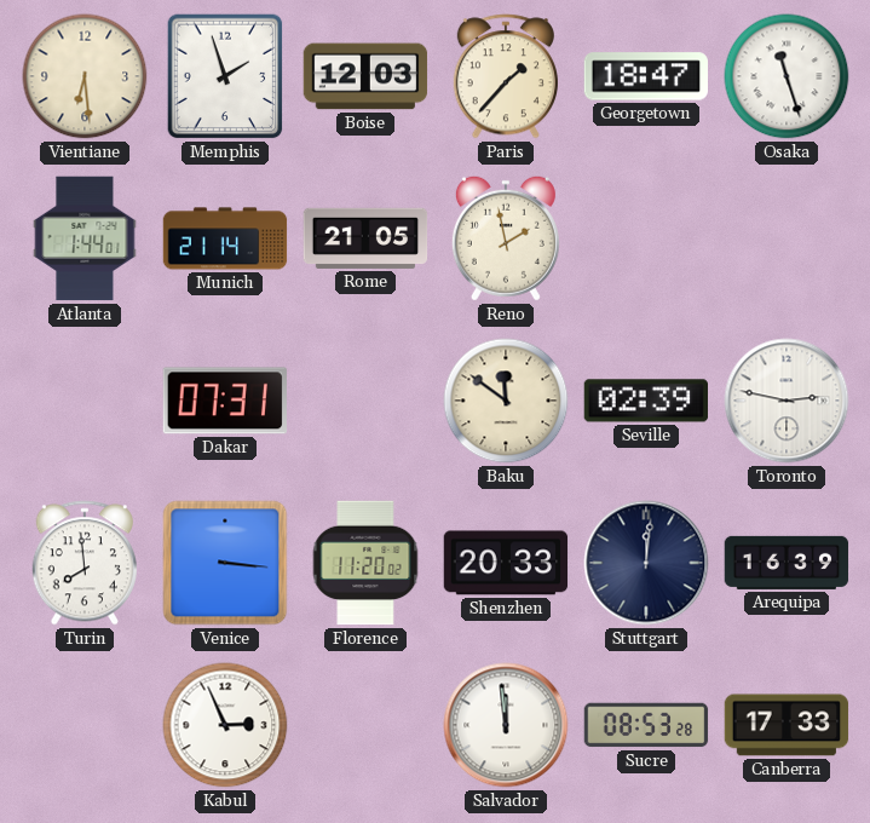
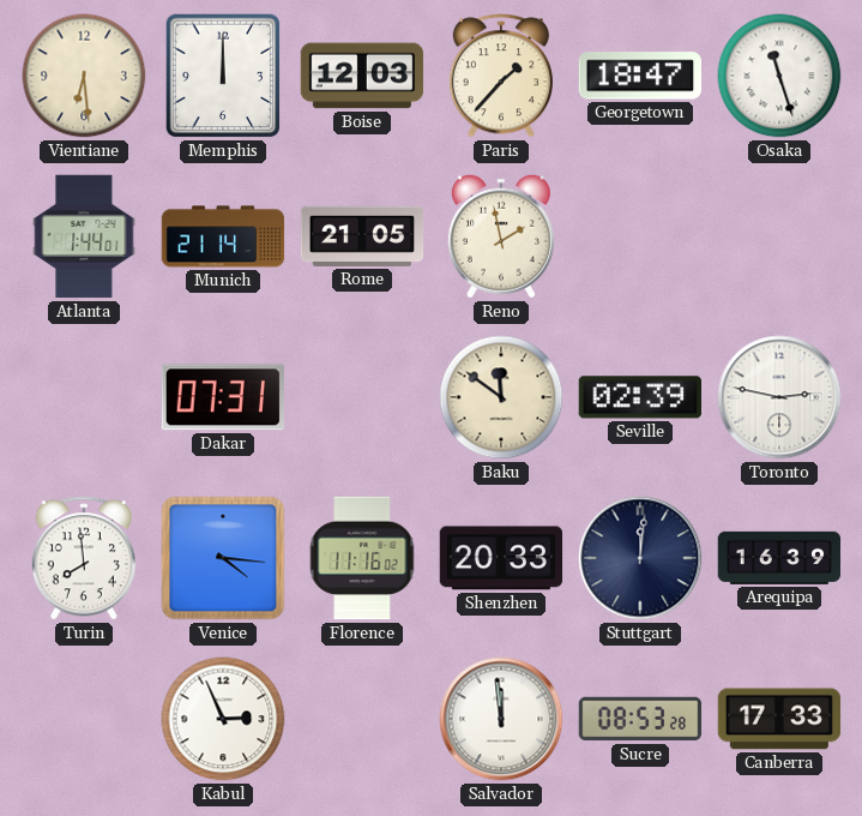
Memphis: 1:57 -> 12:00
Venice: 3:16 -> 4:16
Florence: 11:20 -> 11:16
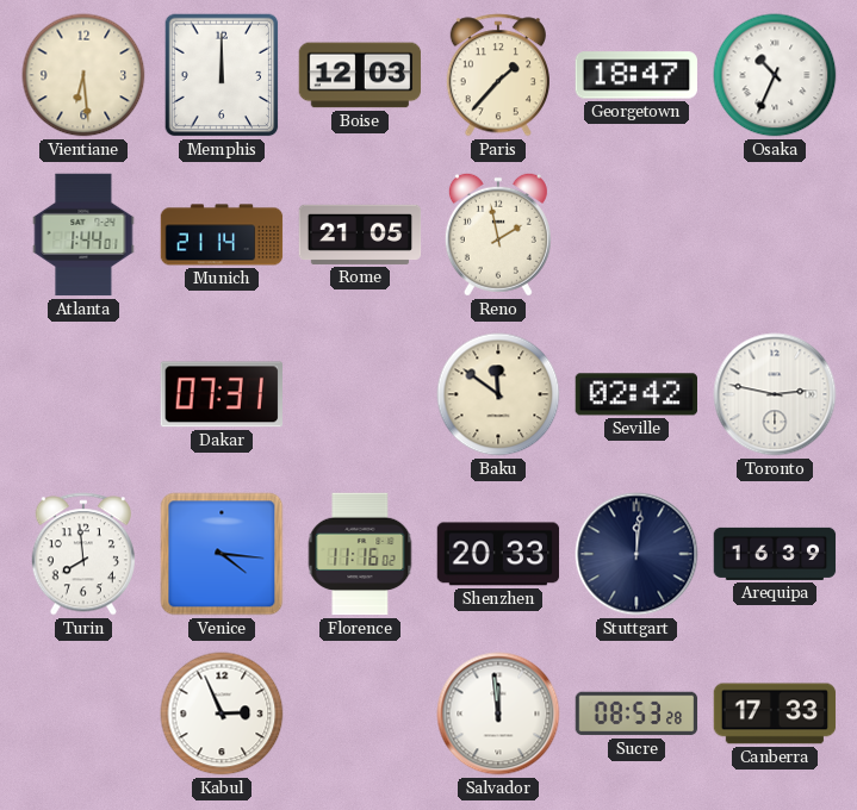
Osaka: 11:27 -> 10:34
Seville: 02:39 -> 02:42
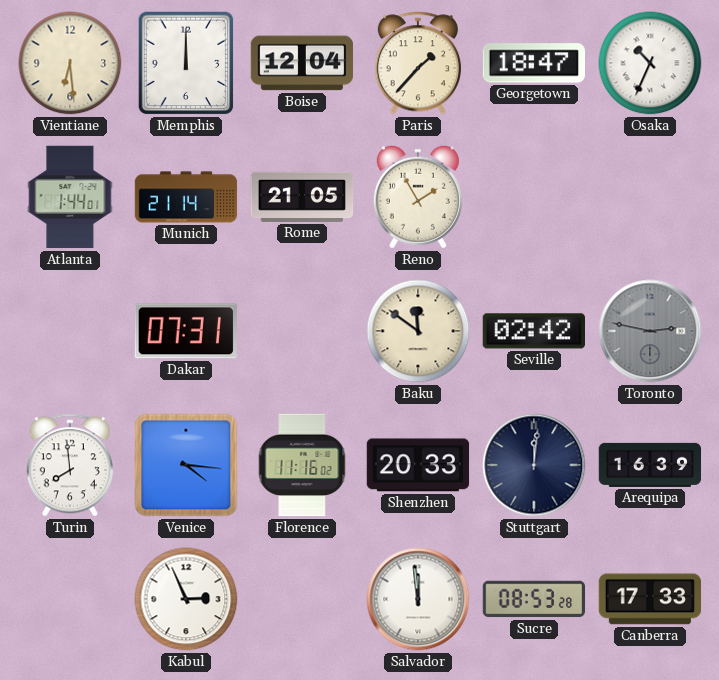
Boise: 12:03 -> 12:04
Reno: 1:58 -> 1:55
Toronto dial: white -> grey
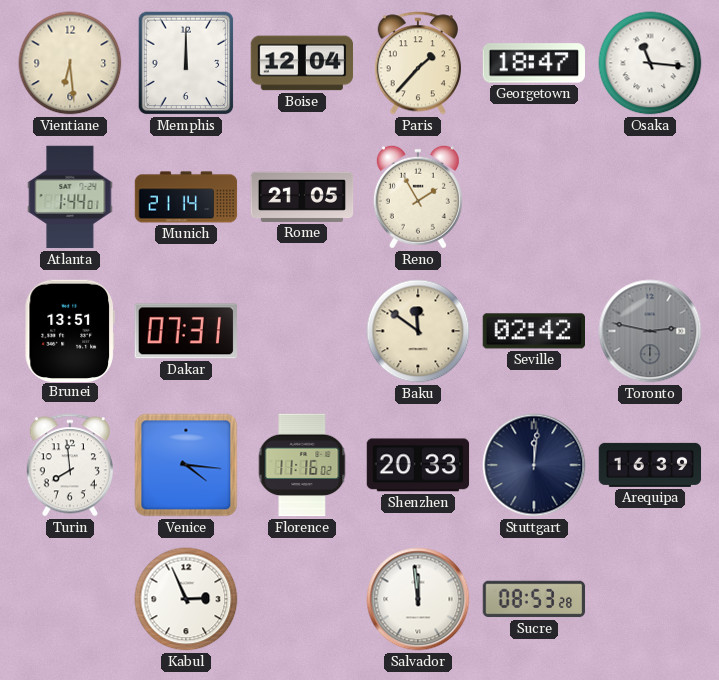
Osaka: 10:34 -> 11:16
Brunei: none -> 13:51
Canberra: 17:33 -> none
